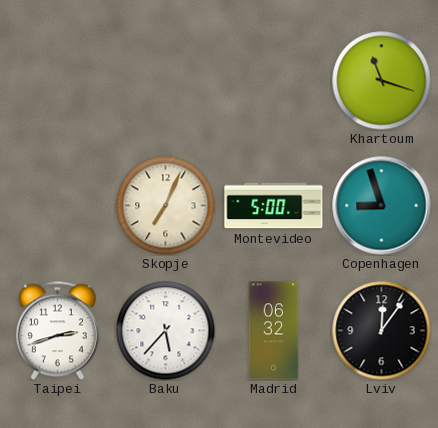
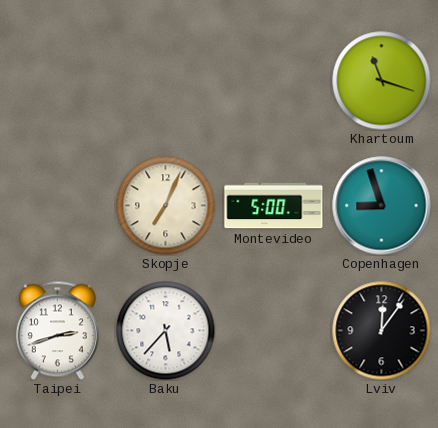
Madrid: 06:32 -> none
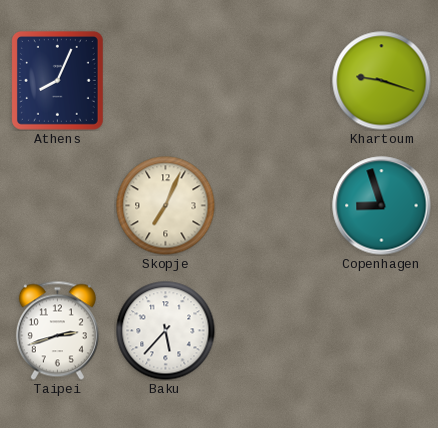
Athens: none -> 8:04
Khartoum: 11:18 -> 9:18
Montevideo: 5:00 -> none
Lviv: 12:06 -> none
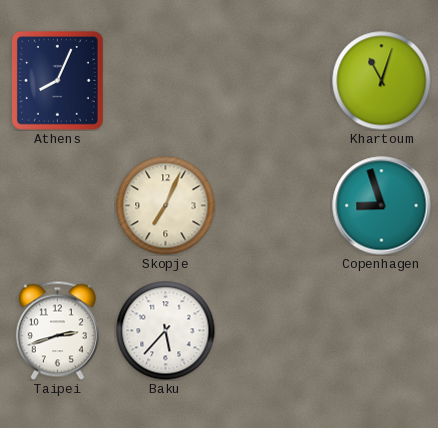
Khartoum: 9:18 -> 11:03
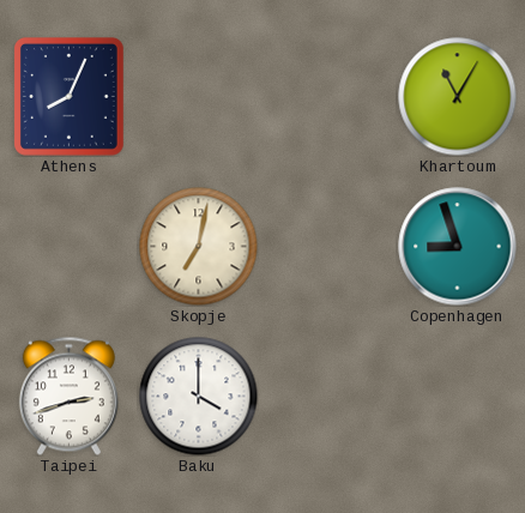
Khartoum: 11:03 -> 11:05
Skopje: 7:04 -> 7:02
Baku: 5:37 -> 4:00
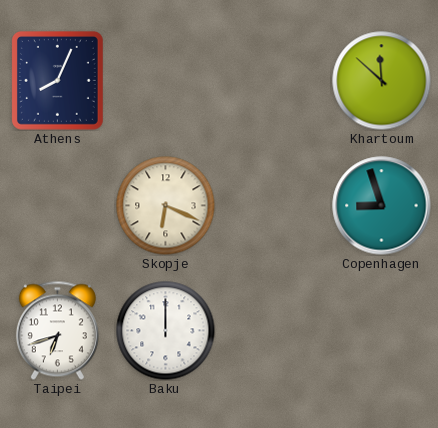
Khartoum: 11:05 -> 11:52
Skopje: 7:02 -> 6:19
Taipei: 2:42 -> 6:42
Baku: 4:00 -> 12:00
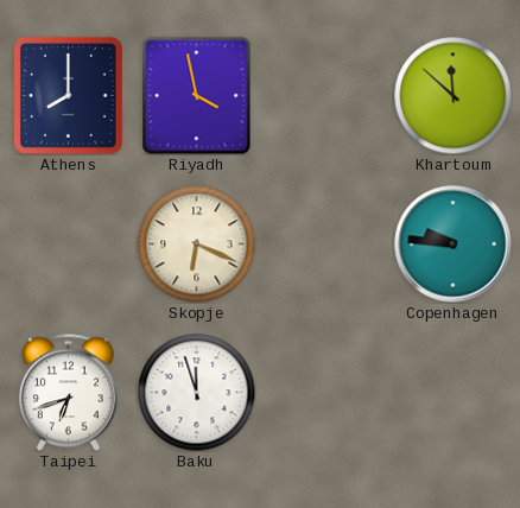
Athens: 8:04 -> 8:00
Riyadh: none -> 3:58
Copenhagen: 8:57 -> 9:46
Baku: 12:00 -> 11:57
